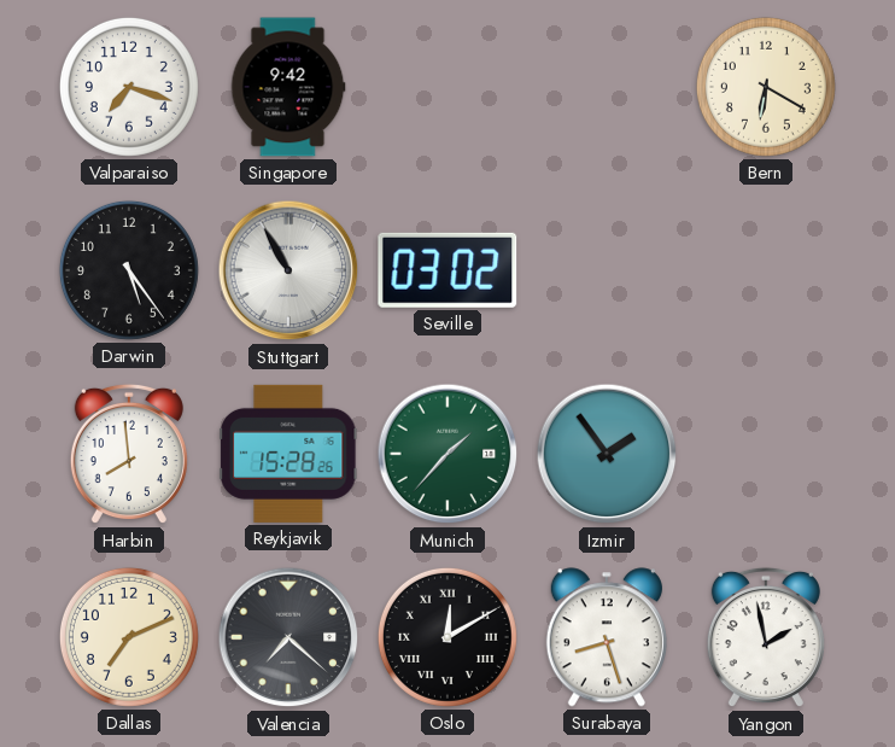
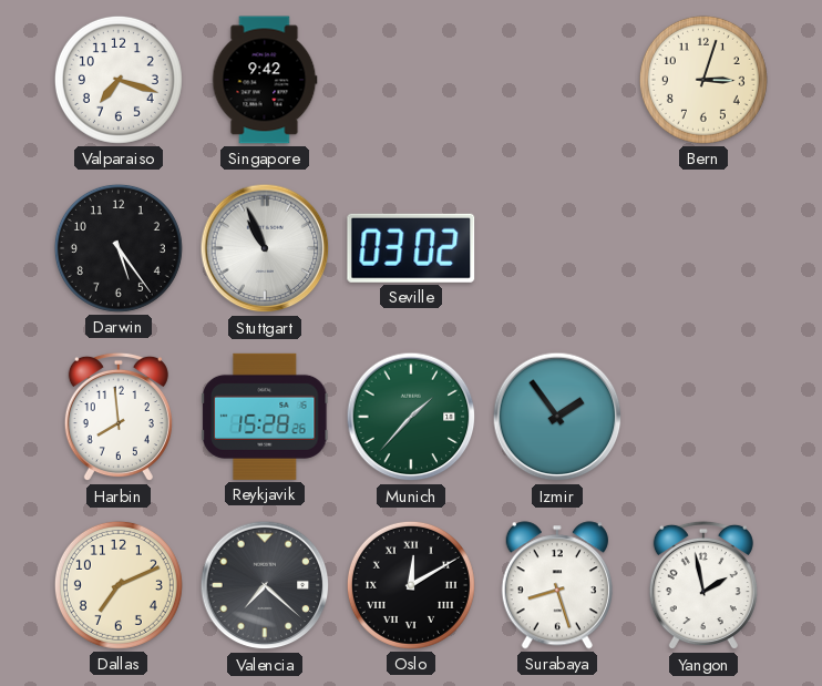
Bern: 6:20 -> 3:03
Stuttgart: 10:55 -> 10:56
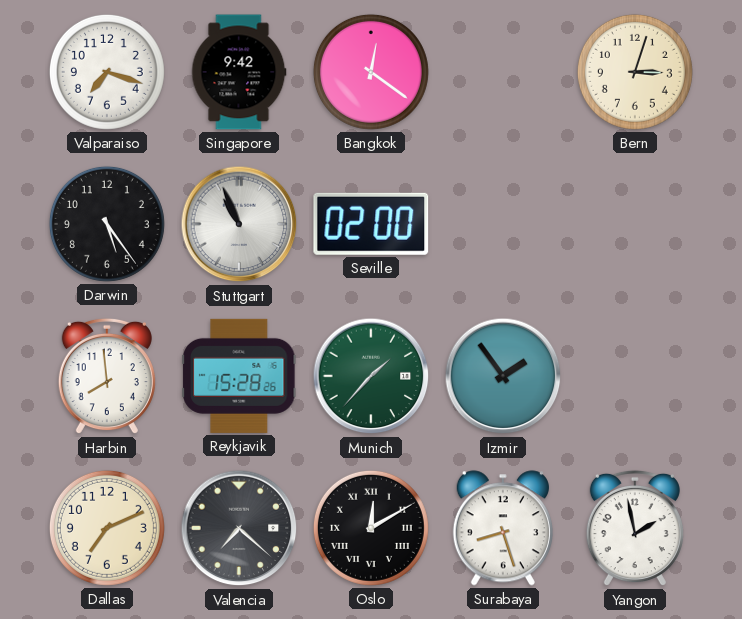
Bangkok: none -> 12:21
Seville: 03:02 -> 02:00
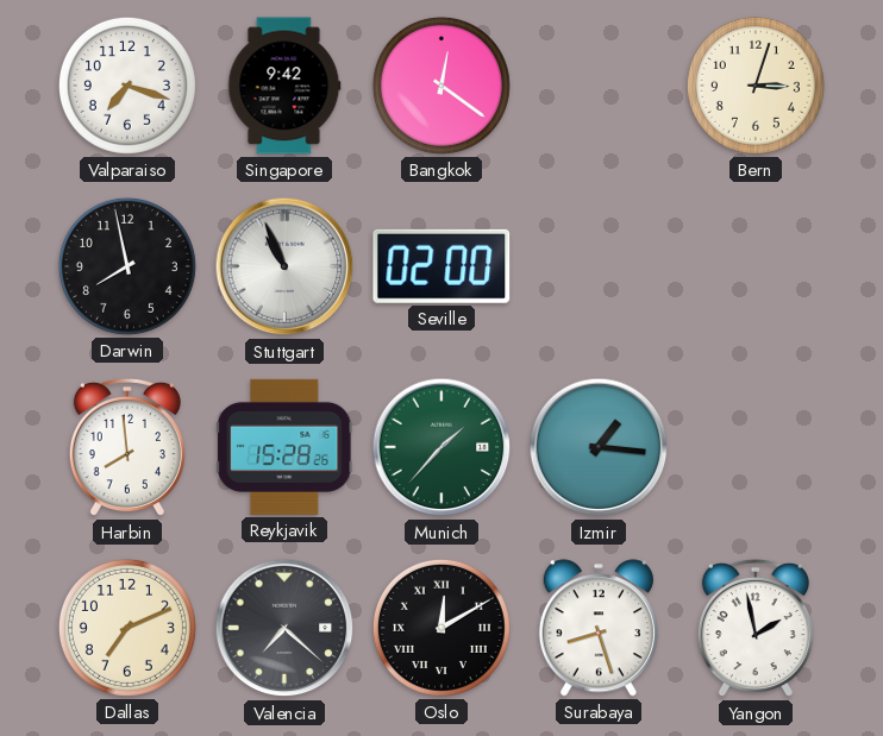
Darwin: 5:24 -> 7:58
Izmir: 1:54 -> 1:16
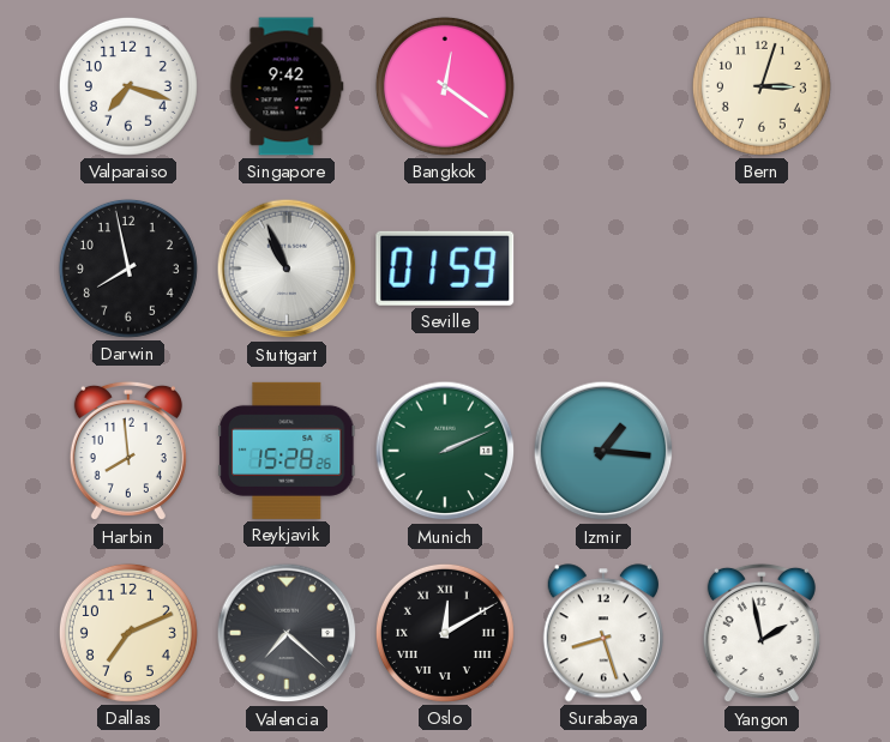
Seville: 02:00 -> 01:59
Munich: 1:37 -> 2:11
